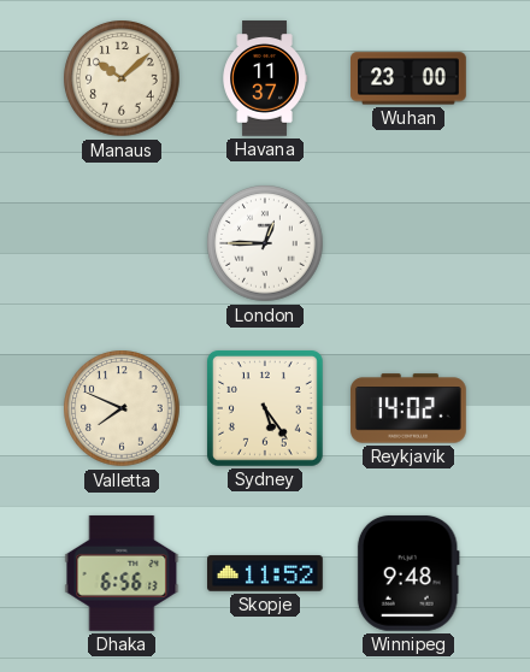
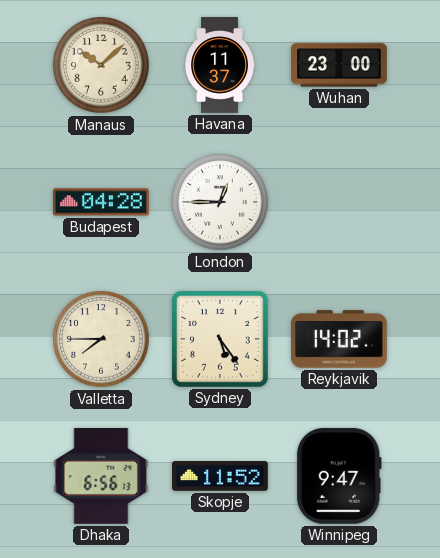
Budapest: none -> 04:28
Valletta: 7:49 -> 7:45
Winnipeg: 9:48 -> 9:47
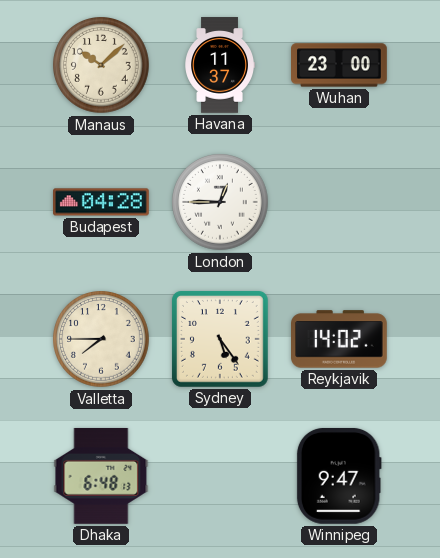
Dhaka: 6:56 -> 6:48
Skopje: 11:52 -> none
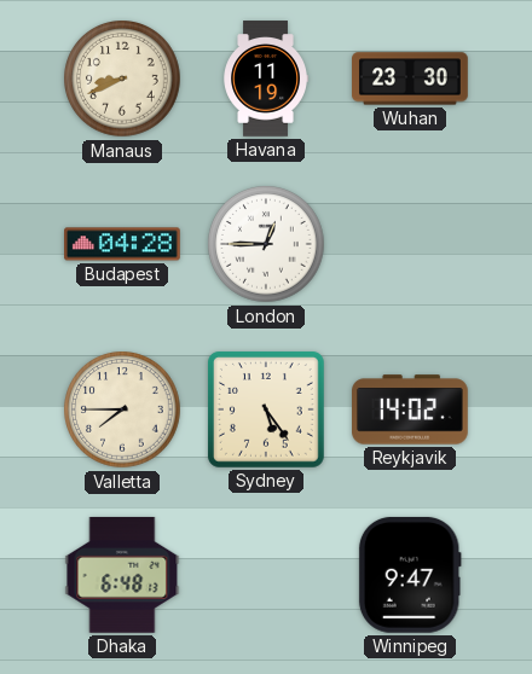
Manaus: 10:08 -> 8:41
Havana: 11:37 -> 11:19
Wuhan: 23:00 -> 23:30
